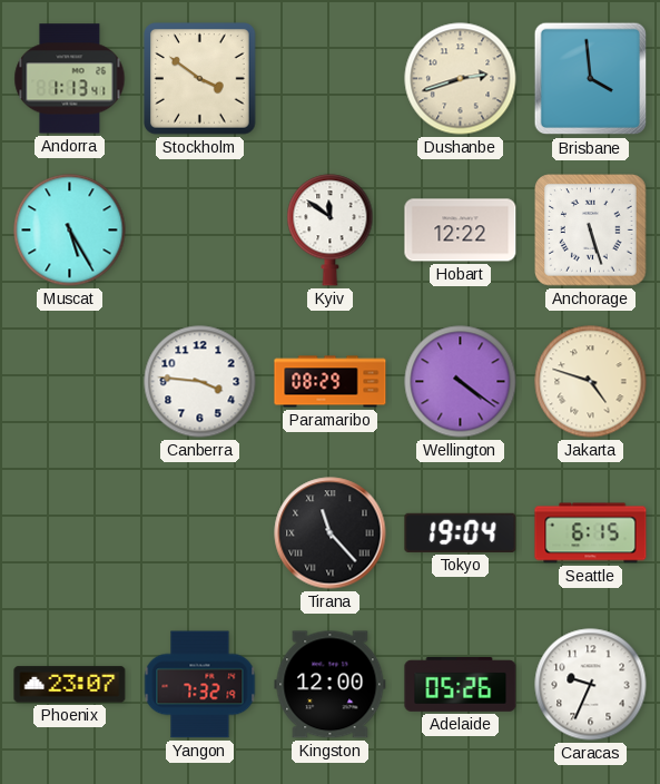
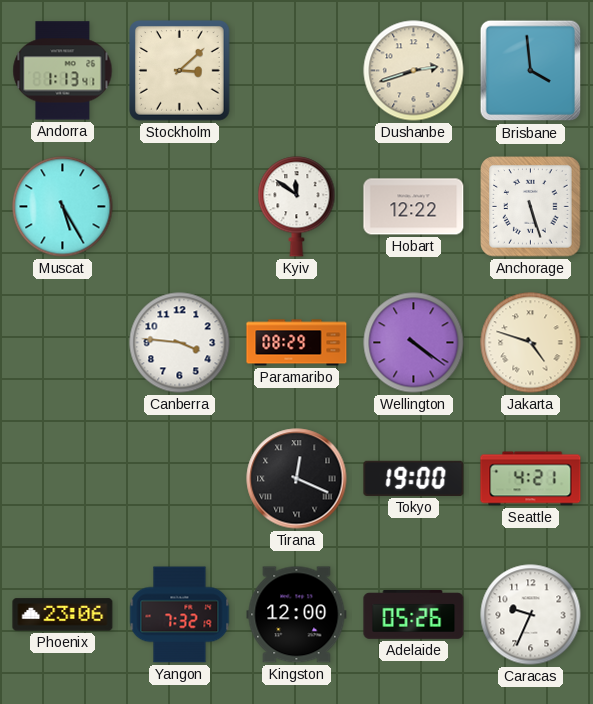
Stockholm: 3:51 -> 3:08
Tirana: 11:23 -> 12:19
Tokyo: 19:04 -> 19:00
Seattle: 6:15 -> 4:21
Phoenix: 23:07 -> 23:06
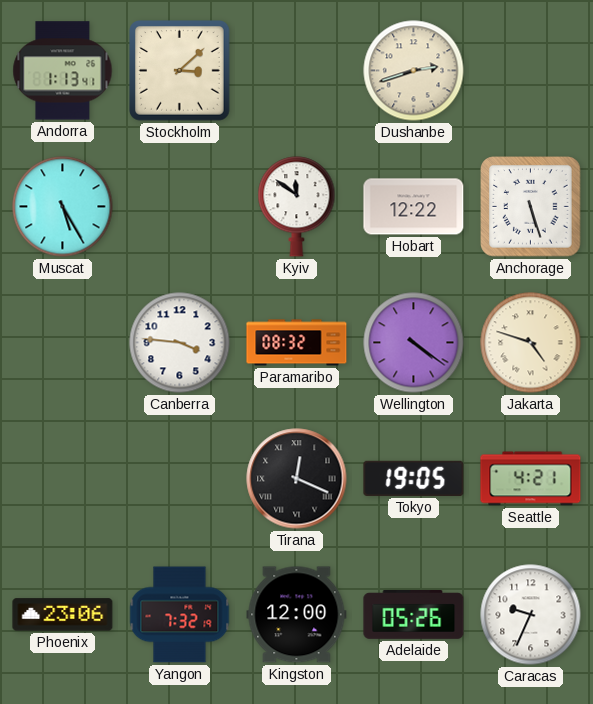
Brisbane: 3:59 -> none
Paramaribo: 08:29 -> 08:32
Tokyo: 19:00 -> 19:05
